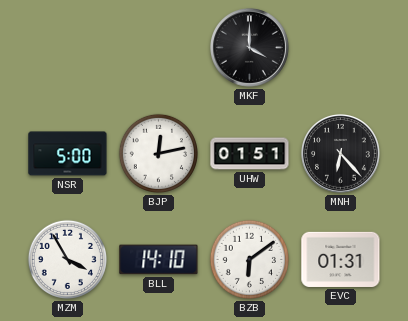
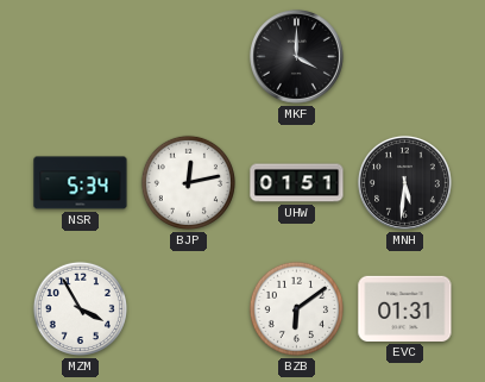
NSR: 5:00 -> 5:34
MNH: 6:23 -> 5:31
BLL: 14:10 -> none
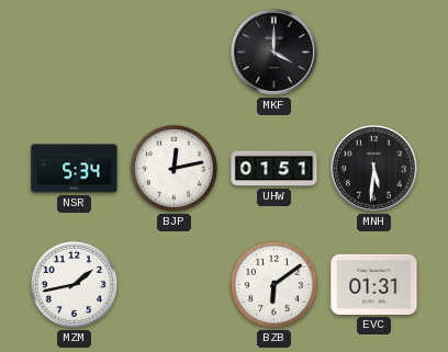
MZM: 3:55 -> 1:43
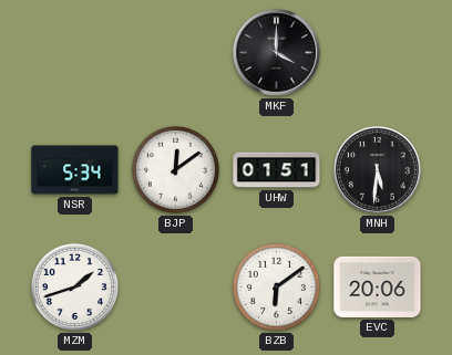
BJP: 12:13 -> 12:09
MZM: 1:43 -> 1:42
EVC: 01:31 -> 20:06
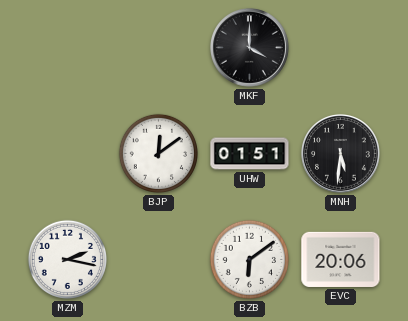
NSR: 5:34 -> none
MZM: 1:42 -> 2:17
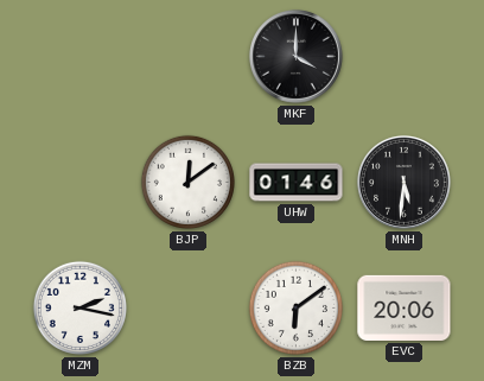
UHW: 01:51 -> 01:46
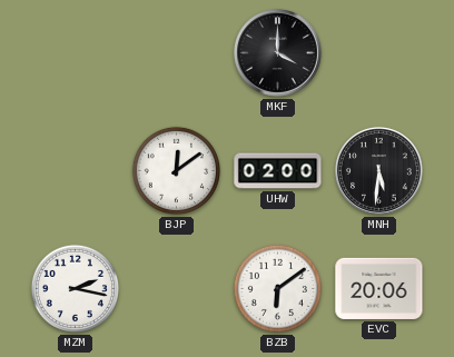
UHW: 01:46 -> 02:00
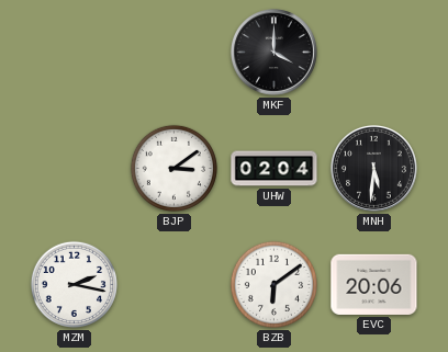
BJP: 12:09 -> 3:09
UHW: 02:00 -> 02:04
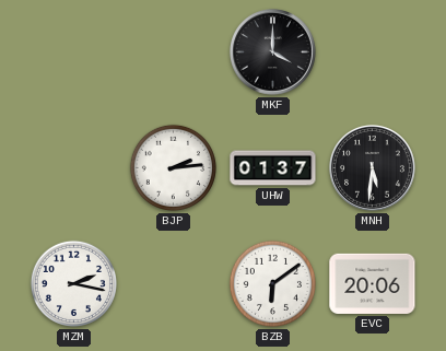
BJP: 3:09 -> 2:14
UHW: 02:04 -> 01:37
